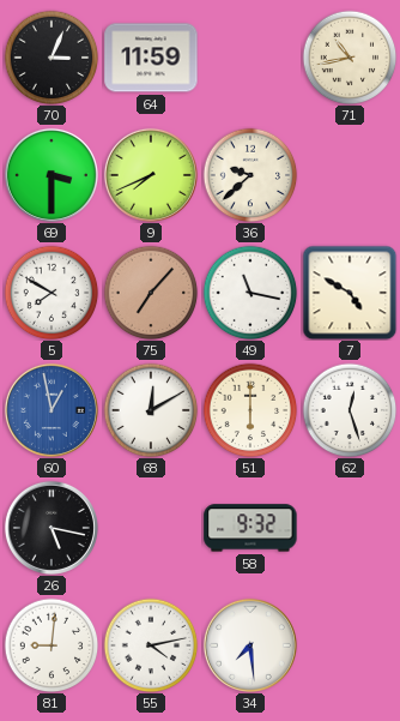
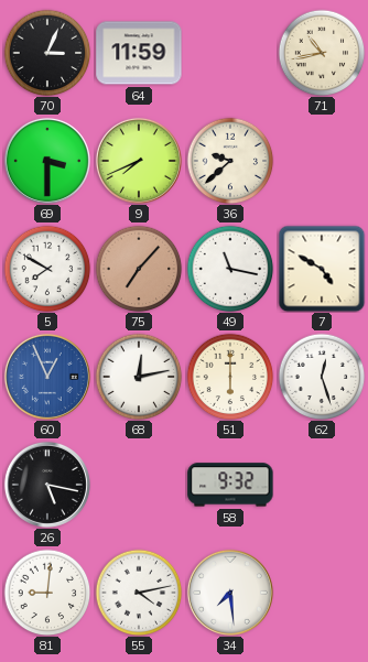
60: 12:58 -> 12:56
68: 12:10 -> 12:13
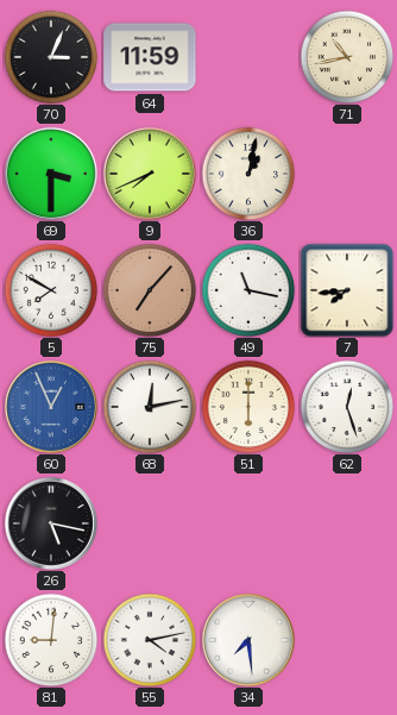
36: 9:38 -> 1:02
7: 4:50 -> 7:44
58: 9:32 -> none
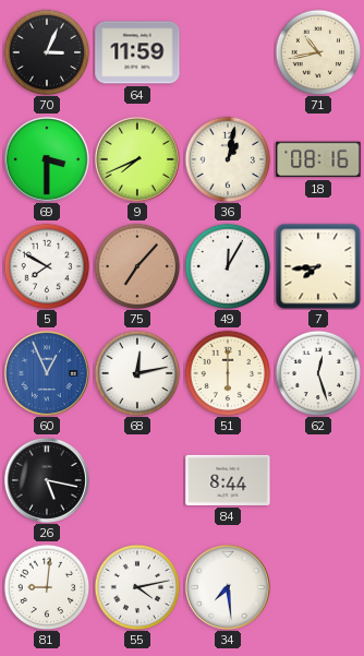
18: none -> 08:16
49: 11:17 -> 12:05
84: none -> 8:44
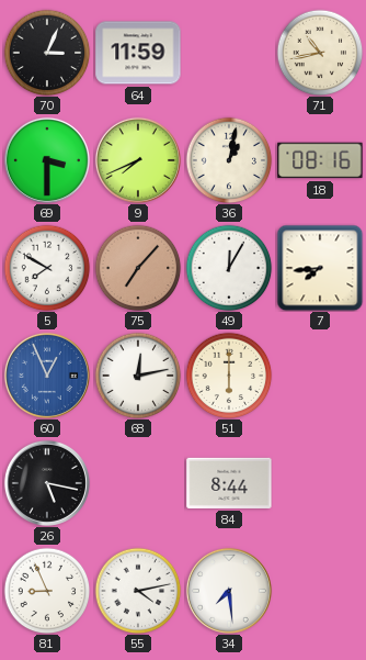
62: 12:27 -> none
81: 9:01 -> 8:56
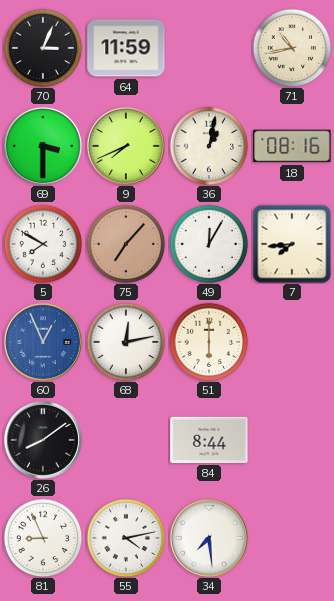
26: 5:17 -> 8:09
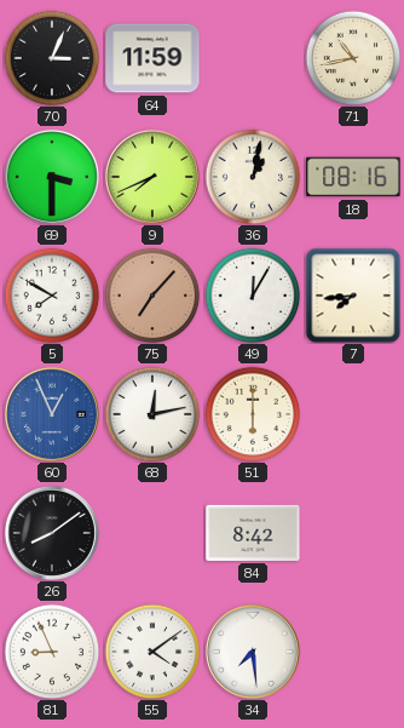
84: 8:44 -> 8:42
55: 4:13 -> 4:09
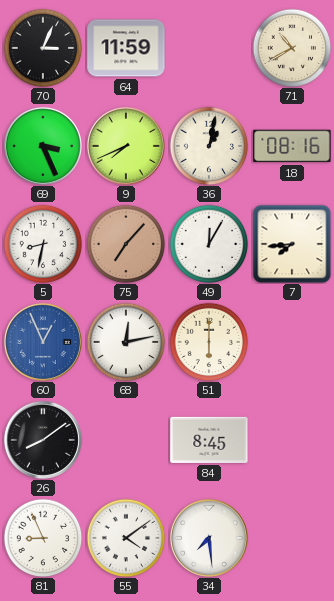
71: 10:43 -> 10:40
69: 3:30 -> 3:26
5: 7:50 -> 8:32
84: 8:42 -> 8:45
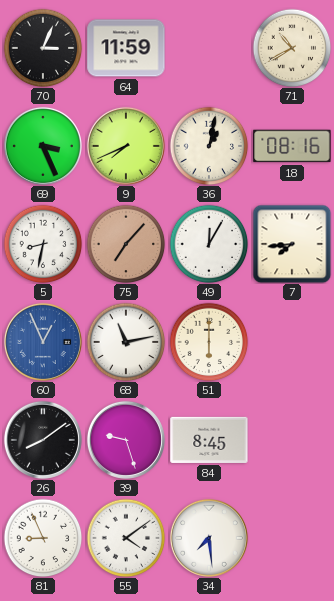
68: 12:13 -> 11:13
39: none -> 9:27
